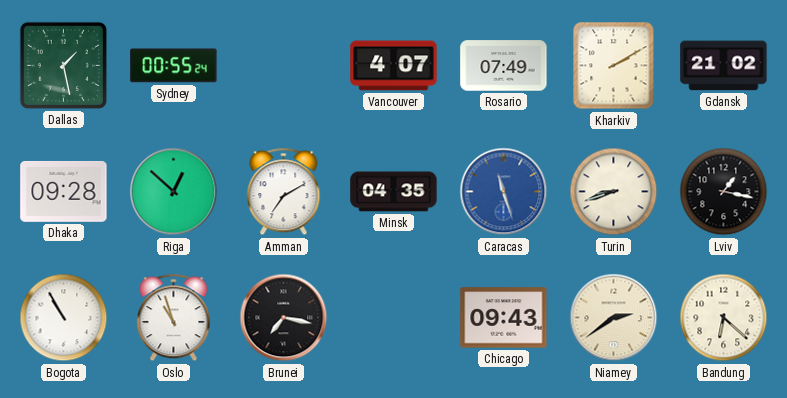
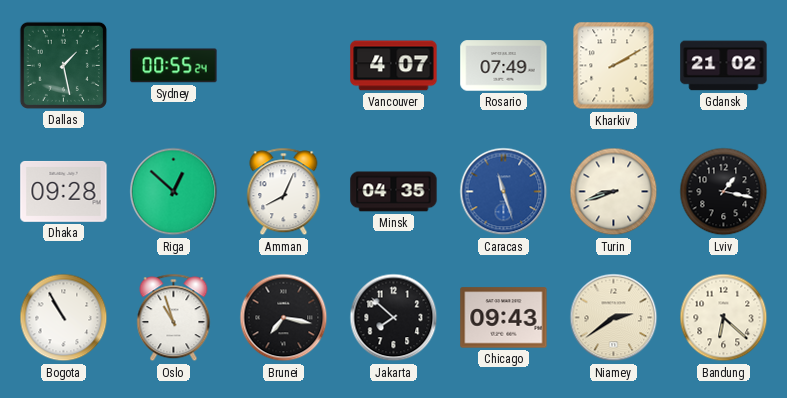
Amman: 7:10 -> 8:04
Jakarta: none -> 7:52
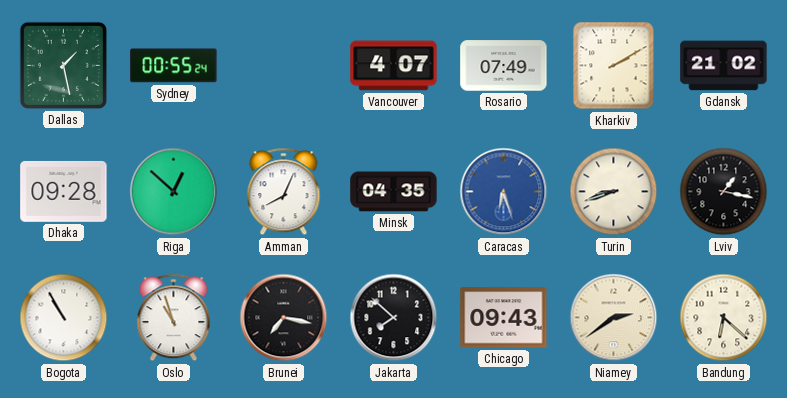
Caracas: 11:27 -> 6:27
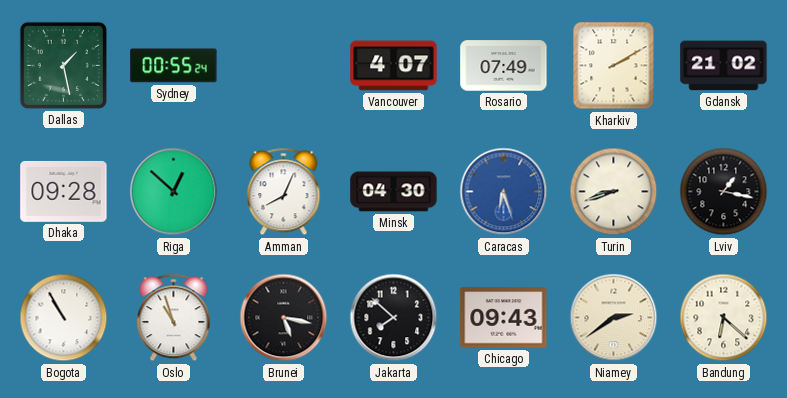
Minsk: 04:35 -> 04:30
Brunei: 7:17 -> 5:17
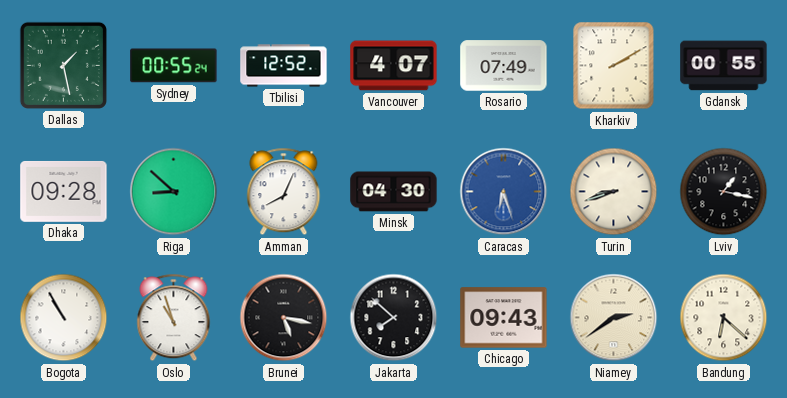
Tbilisi: none -> 12:52
Gdansk: 21:02 -> 00:55
Riga: 12:52 -> 8:52
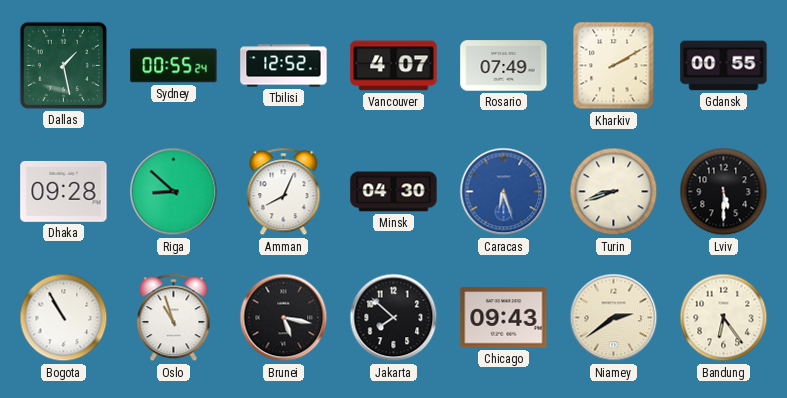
Lviv: 1:17 -> 5:30
Bandung: 6:22 -> 6:24
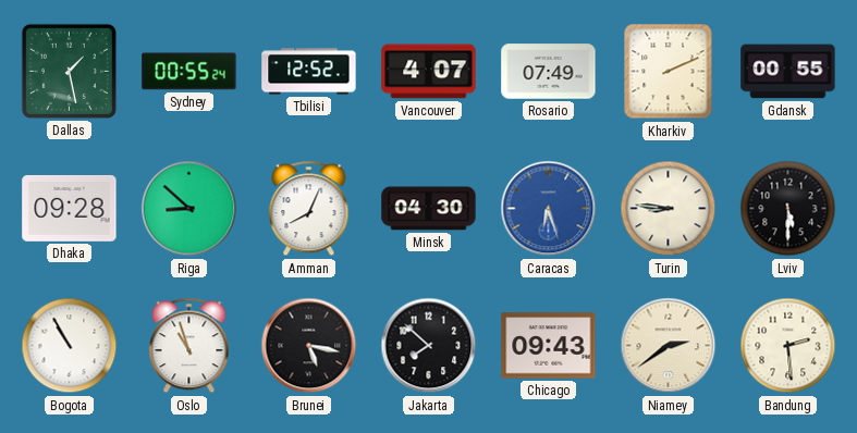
Kharkiv: 2:10 -> 2:11
Turin: 8:42 -> 8:46
Bandung: 6:24 -> 2:29
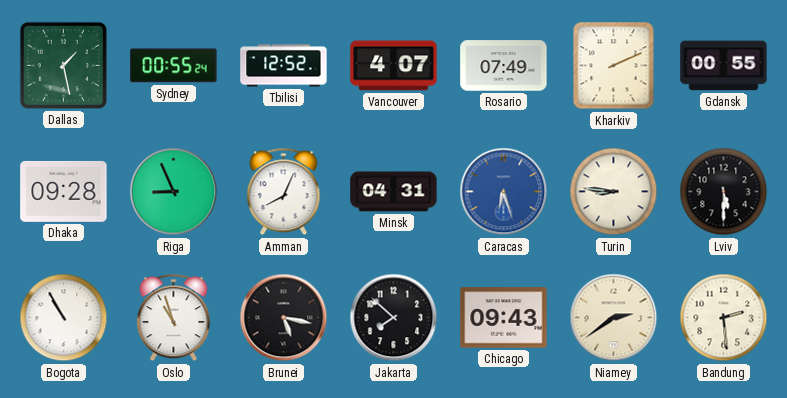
Riga: 8:52 -> 8:56
Minsk: 04:30 -> 04:31
